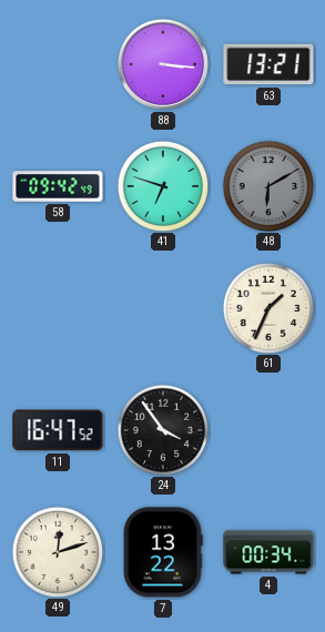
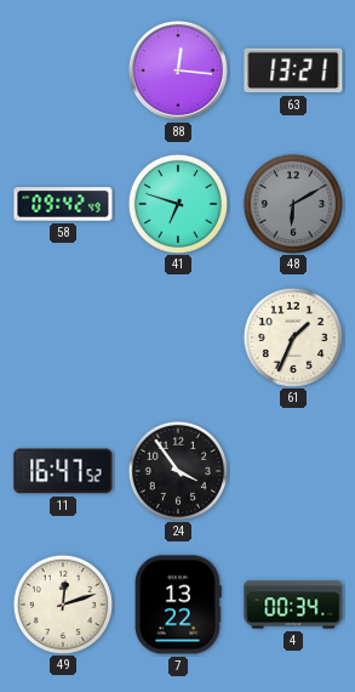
88: 3:16 -> 12:16
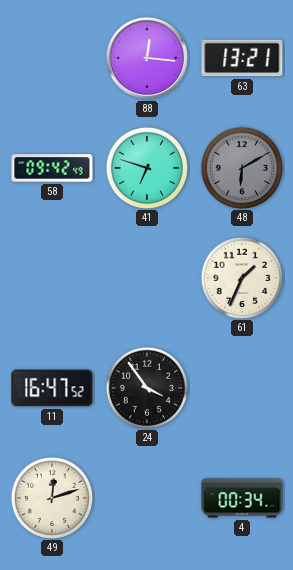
7: 13:22 -> none
